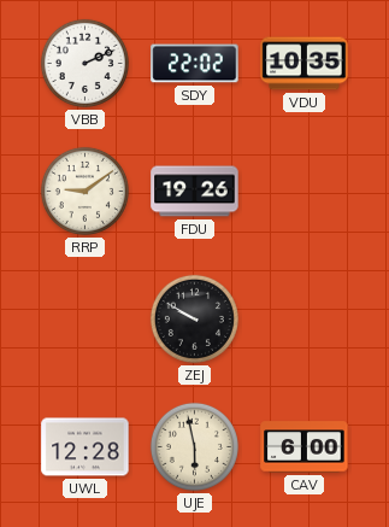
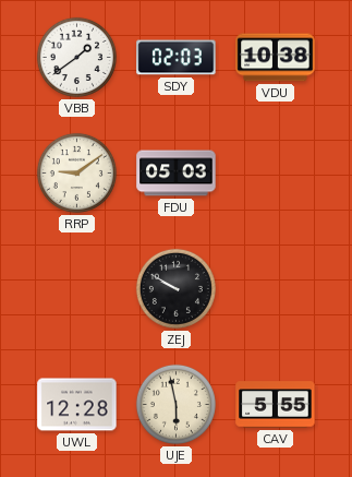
VBB: 2:11 -> 1:39
SDY: 22:02 -> 02:03
VDU: 10:35 -> 10:38
FDU: 19:26 -> 05:03
CAV: 6:00 -> 5:55
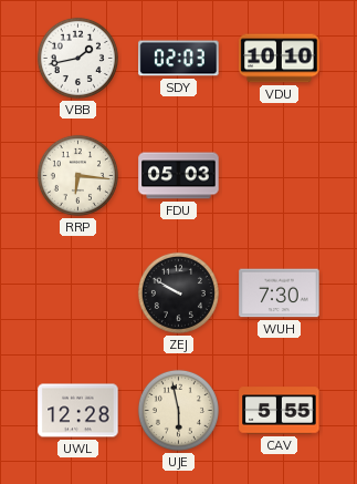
VBB: 1:39 -> 1:43
VDU: 10:38 -> 10:10
RRP: 9:09 -> 6:16
WUH: none -> 7:30
